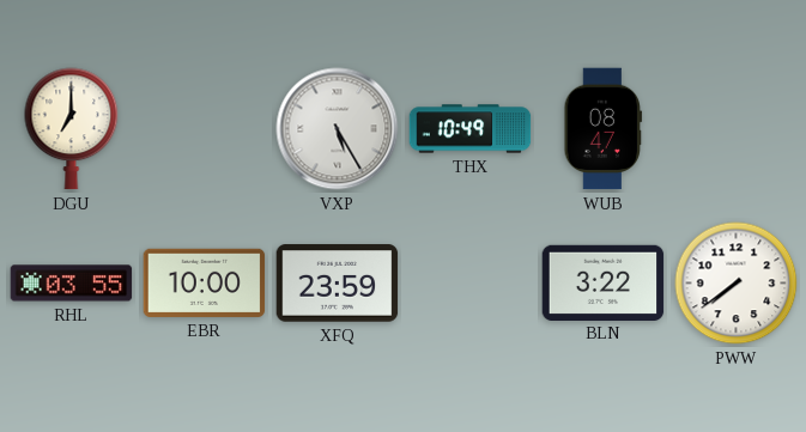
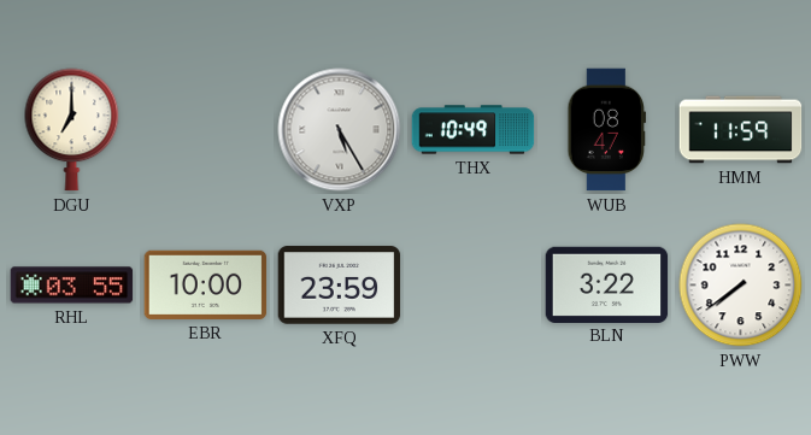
HMM: none -> 11:59
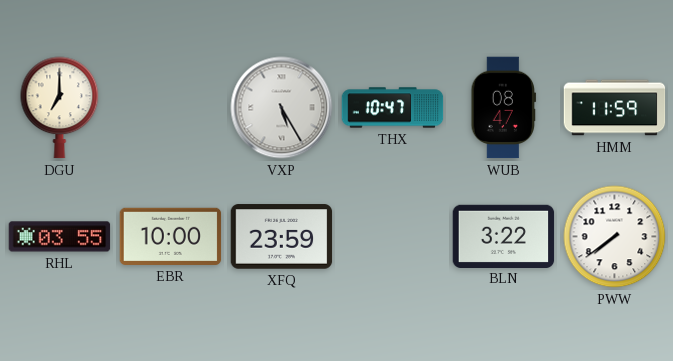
THX: 10:49 -> 10:47
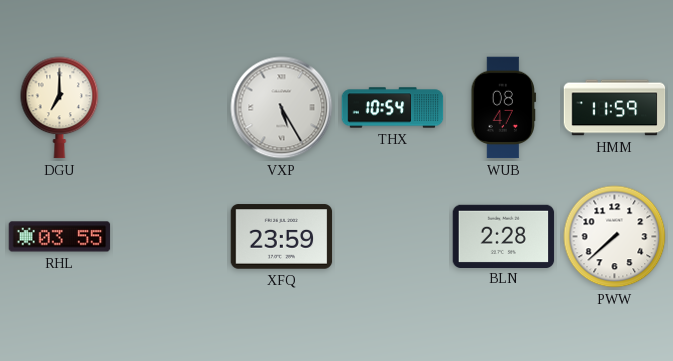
THX: 10:47 -> 10:54
EBR: 10:00 -> none
BLN: 3:22 -> 2:28
PWW: 7:39 -> 7:38
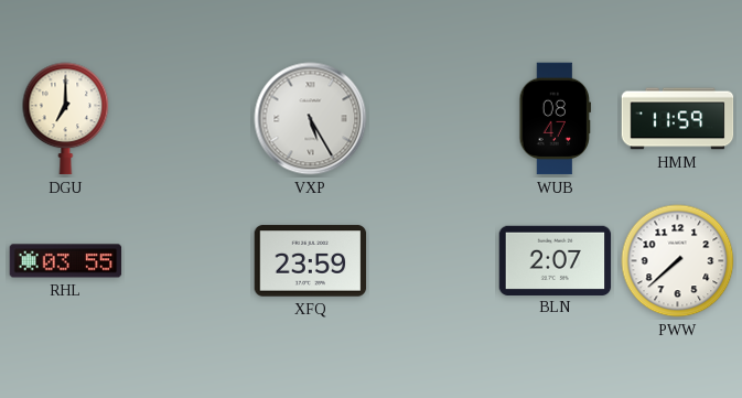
THX: 10:54 -> none
BLN: 2:28 -> 2:07
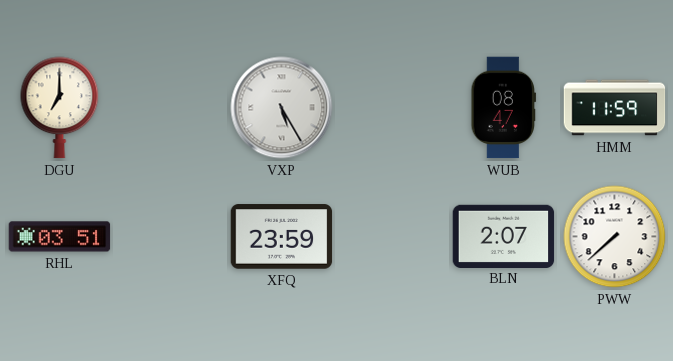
RHL: 03:55 -> 03:51
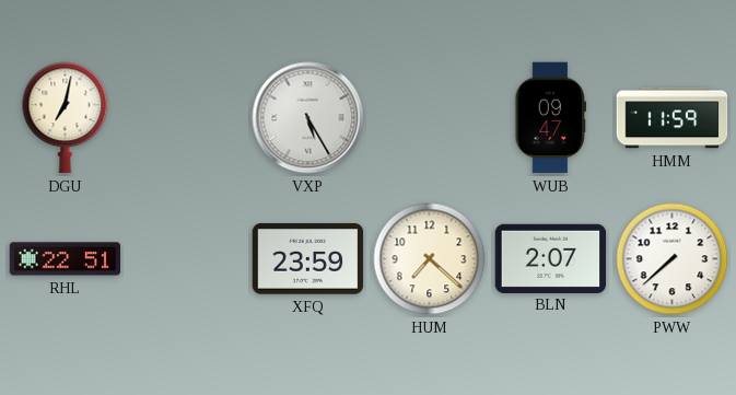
DGU: 7:00 -> 7:02
WUB: 08:47 -> 09:47
RHL: 03:51 -> 22:51
HUM: none -> 7:22
